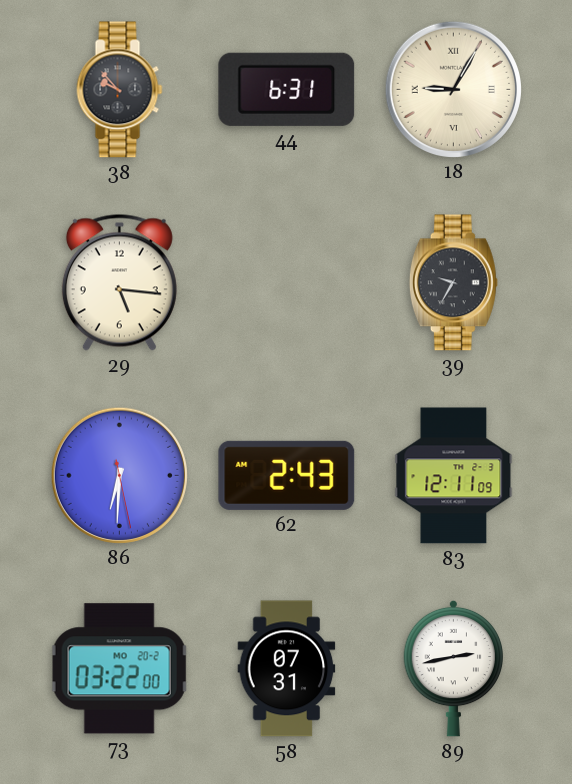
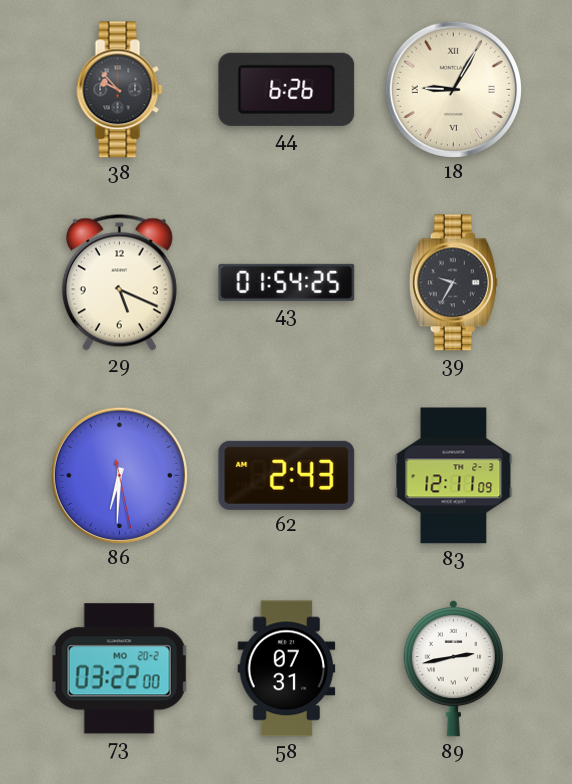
44: 6:31 -> 6:26
29: 5:16 -> 5:19
43: none -> 01:54
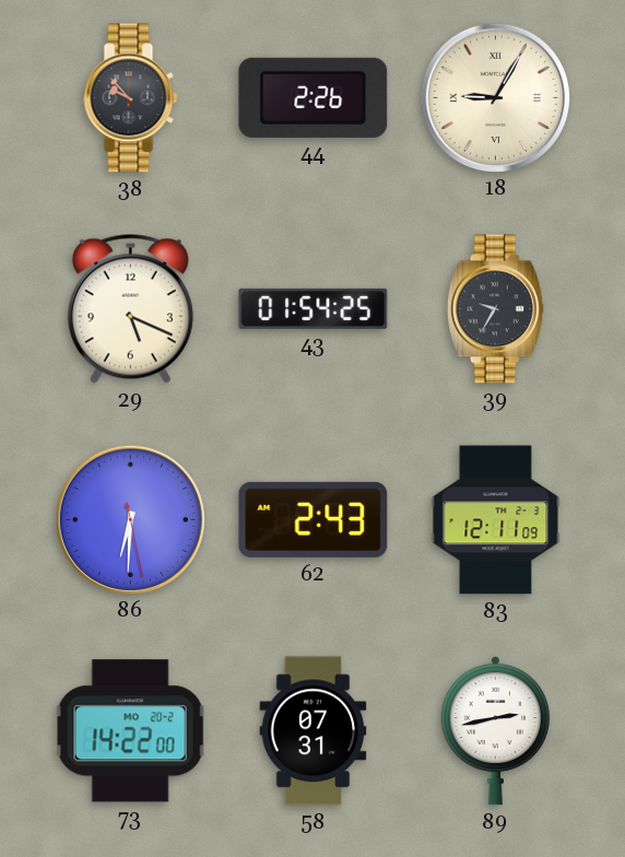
44: 6:26 -> 2:26
73: 03:22 -> 14:22
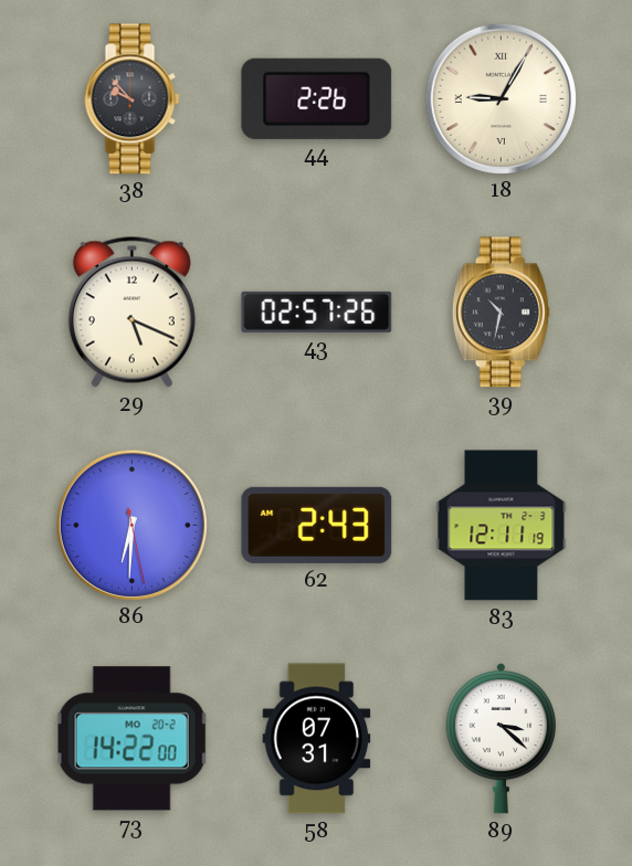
43: 01:54 -> 02:57
39: 9:35 -> 10:32
83: 12:11:09 -> 12:11:19
89: 2:43 -> 3:22
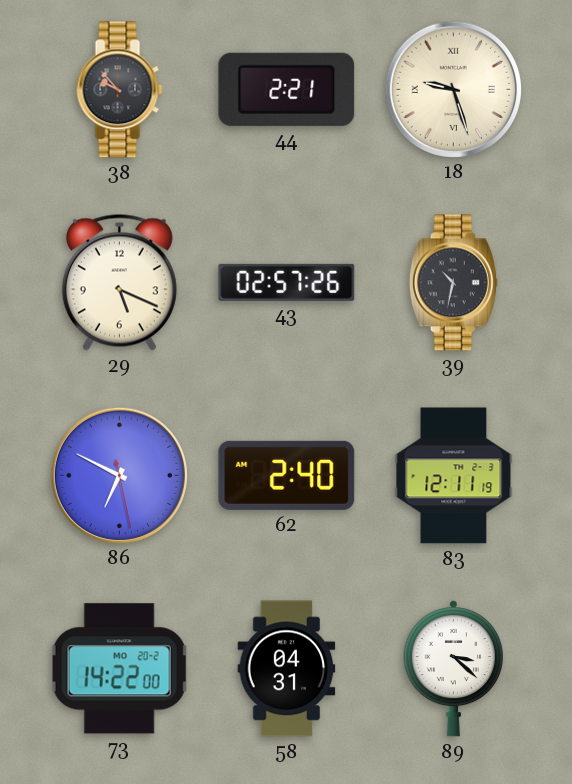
44: 2:26 -> 2:21
18: 9:05 -> 9:27
86: 6:30 -> 6:49
62: 2:43 -> 2:40
58: 07:31 -> 04:31
